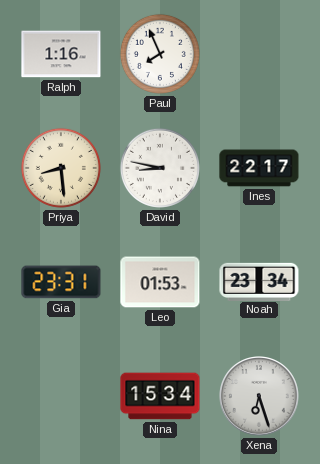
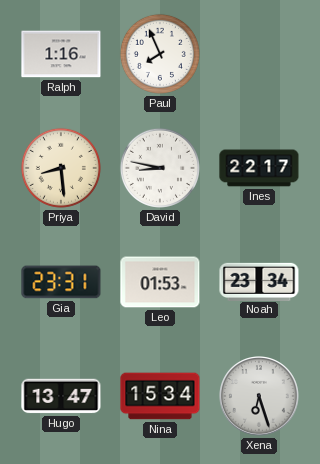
Hugo: none -> 13:47
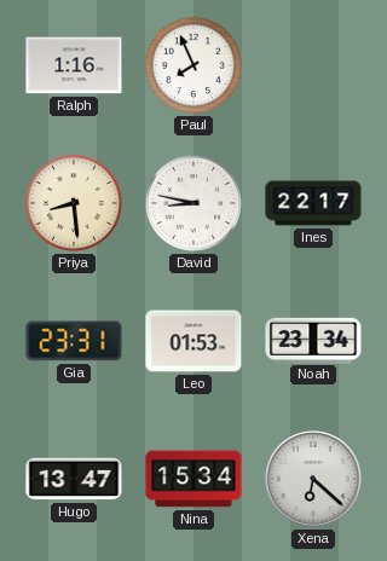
Xena: 6:27 -> 6:22
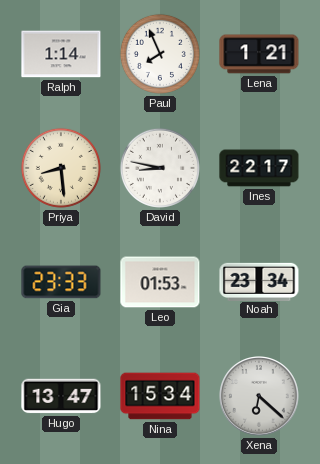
Ralph: 1:16 -> 1:14
Lena: none -> 1:21
Gia: 23:31 -> 23:33
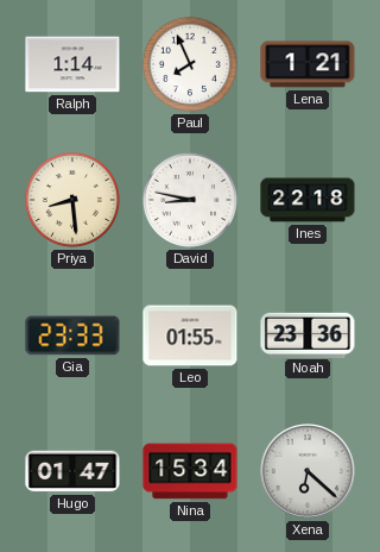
Ines: 22:17 -> 22:18
Leo: 01:53 -> 01:55
Noah: 23:34 -> 23:36
Hugo: 13:47 -> 01:47
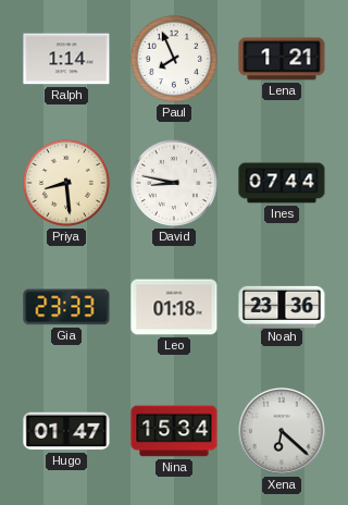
Ines: 22:18 -> 07:44
Leo: 01:55 -> 01:18
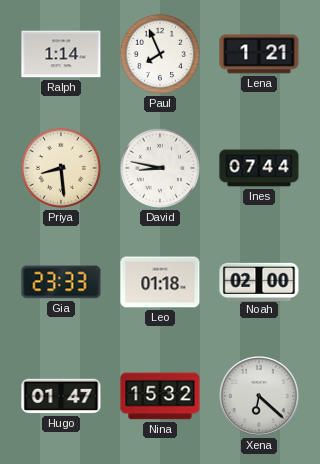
Noah: 23:36 -> 02:00
Nina: 15:34 -> 15:32
